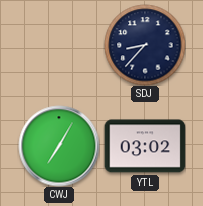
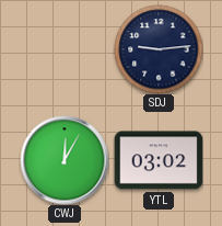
SDJ: 8:37 -> 9:14
CWJ: 7:05 -> 12:05
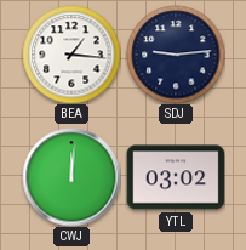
BEA: none -> 1:16
CWJ: 12:05 -> 12:01
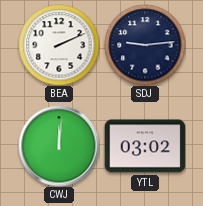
BEA: 1:16 -> 2:11
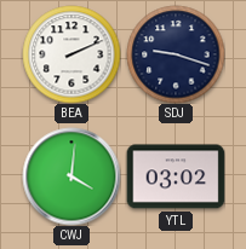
SDJ: 9:14 -> 9:18
CWJ: 12:01 -> 4:01
